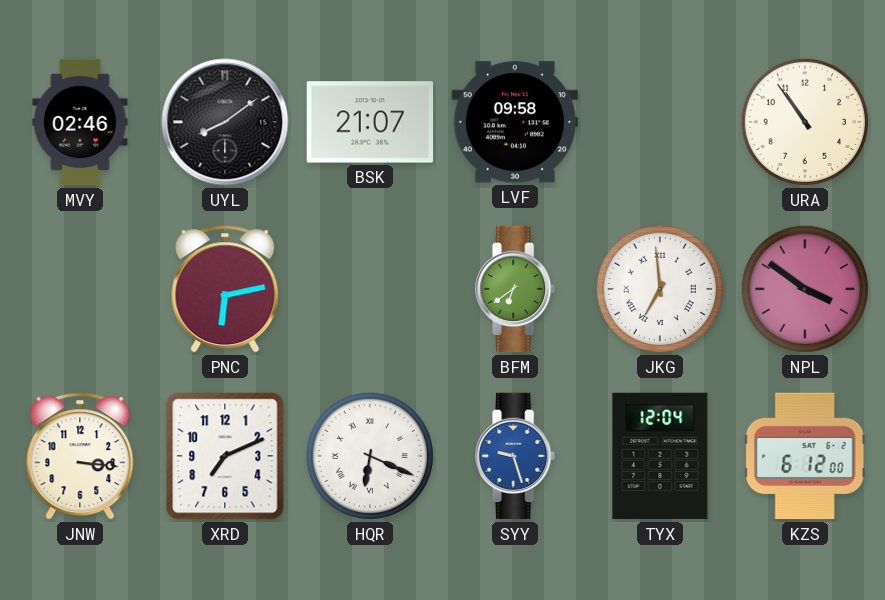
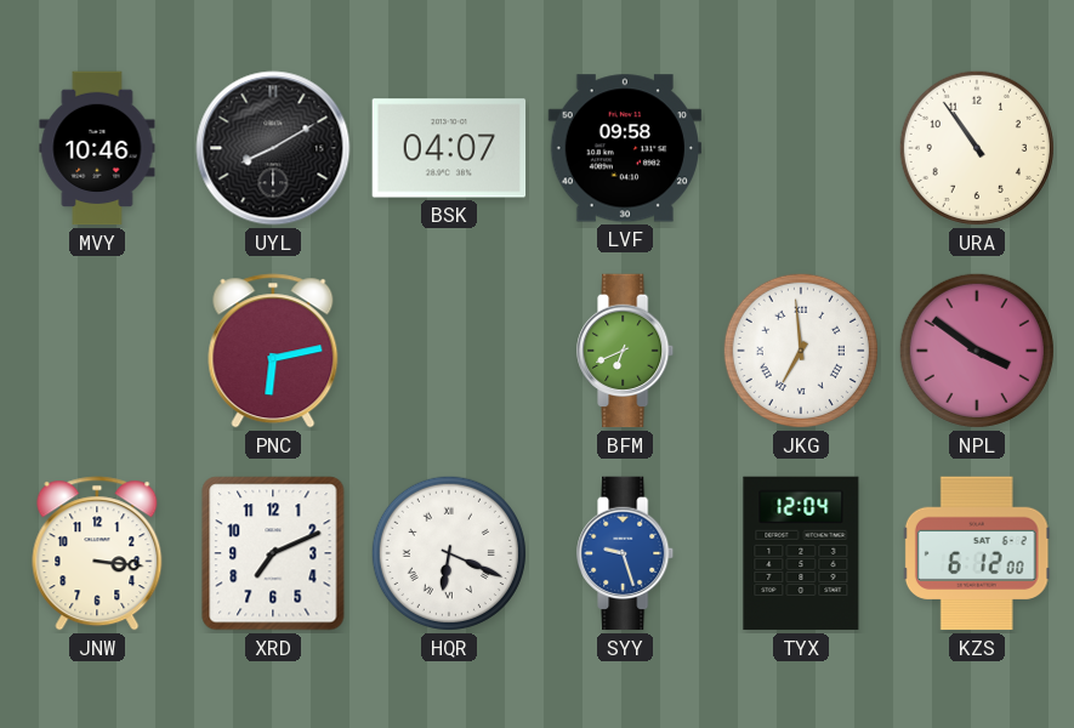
MVY: 02:46 -> 10:46
UYL: 8:09 -> 8:10
BSK: 21:07 -> 04:07
BFM: 6:39 -> 6:41
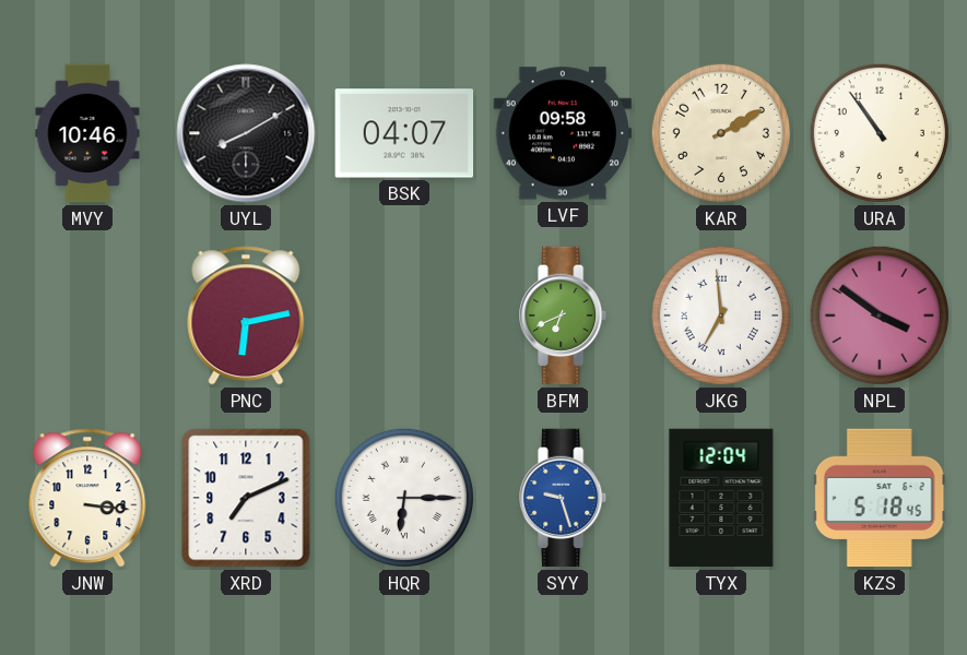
KAR: none -> 2:10
HQR: 6:19 -> 6:15
KZS: 6:12 -> 5:18
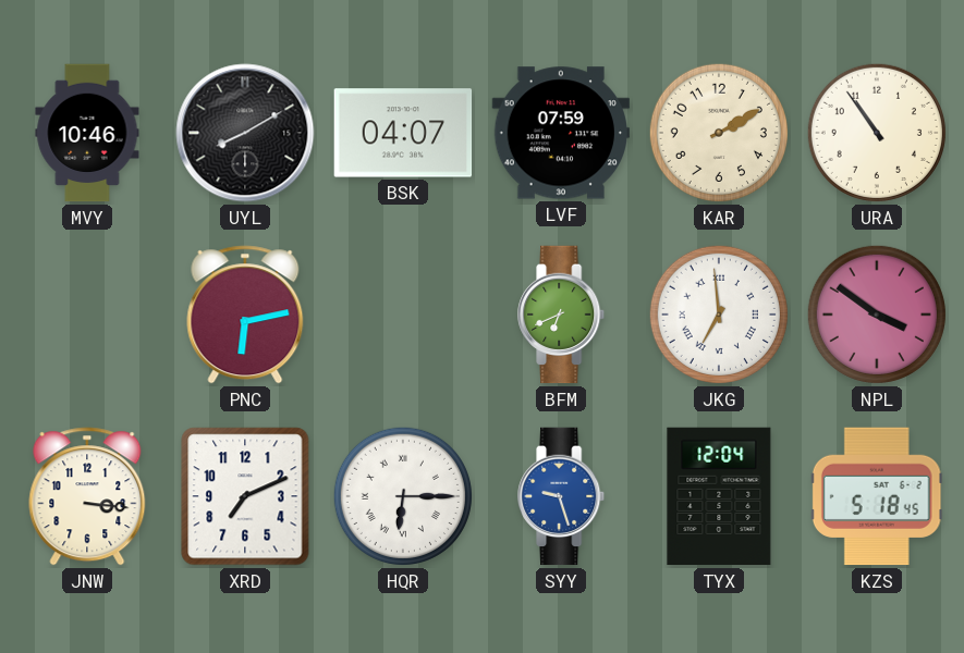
LVF: 09:58 -> 07:59
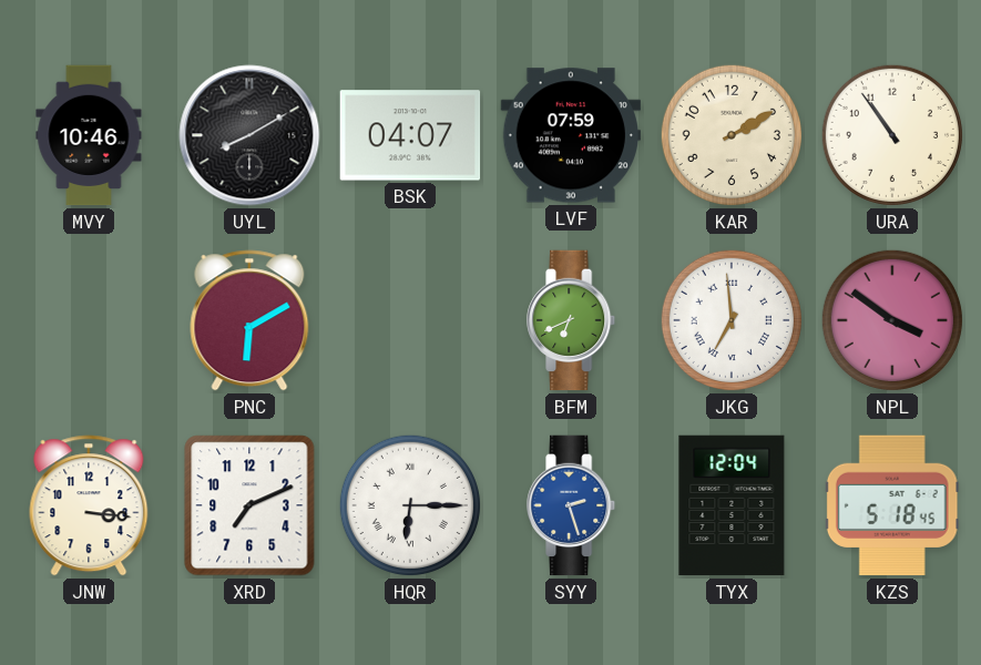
PNC: 6:13 -> 6:10
SYY: 9:27 -> 2:27
